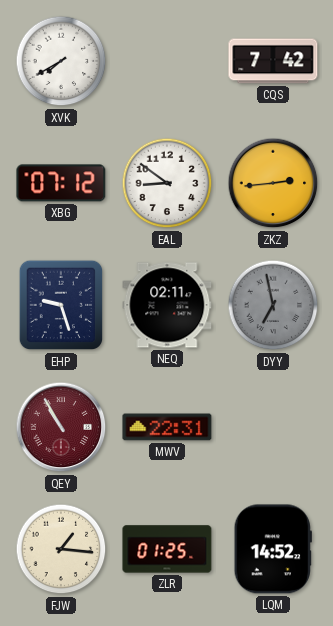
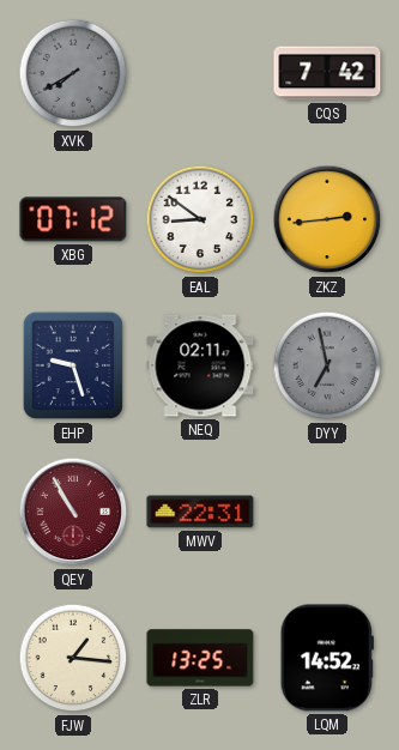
XVK dial: white -> grey
ZLR: 01:25 -> 13:25
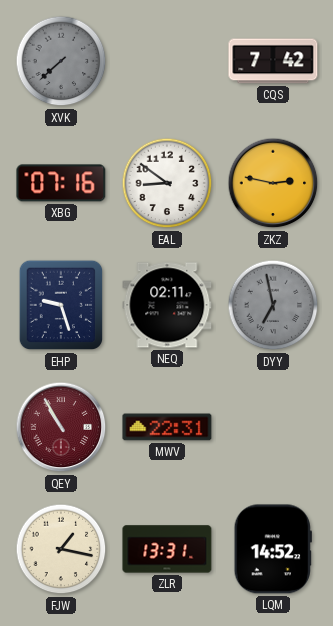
XVK: 7:40 -> 7:38
XBG: 07:12 -> 07:16
ZKZ: 2:44 -> 2:47
FJW: 1:16 -> 1:17
ZLR: 13:25 -> 13:31
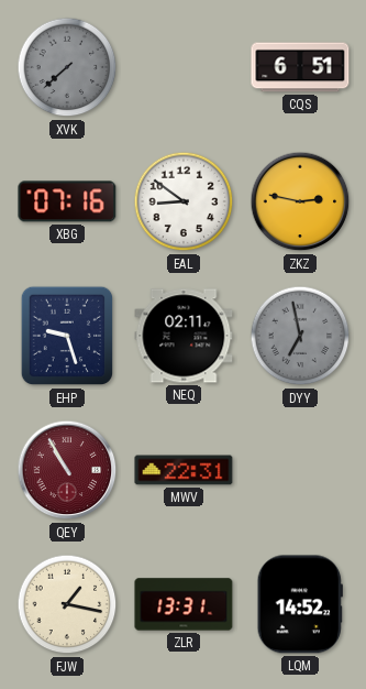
CQS: 7:42 -> 6:51
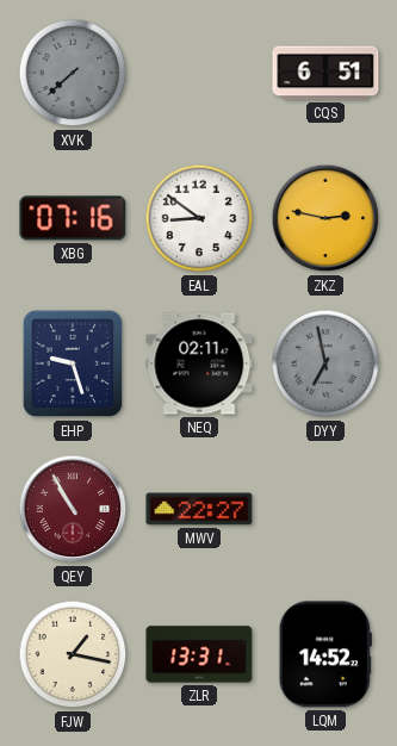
MWV: 22:31 -> 22:27
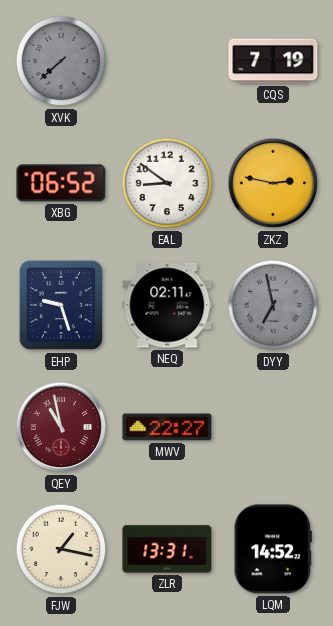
CQS: 6:51 -> 7:19
XBG: 07:16 -> 06:52
QEY: 10:55 -> 10:58
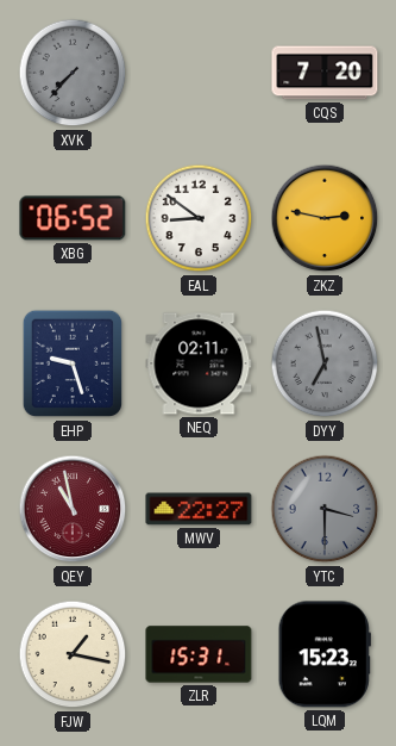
XVK: 7:38 -> 7:37
CQS: 7:19 -> 7:20
YTC: none -> 3:30
ZLR: 13:31 -> 15:31
LQM: 14:52 -> 15:23
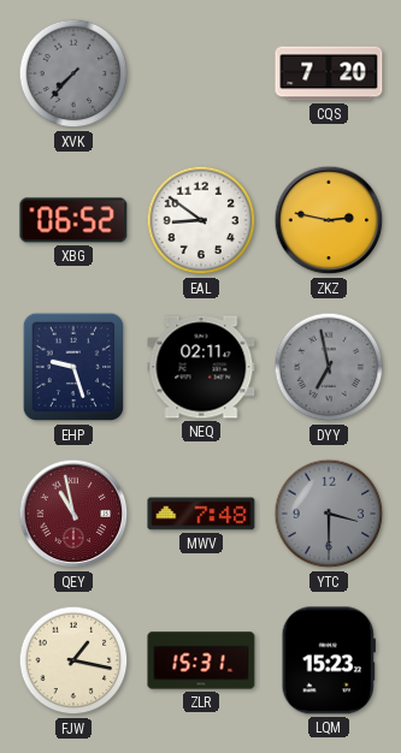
MWV: 22:27 -> 7:48
